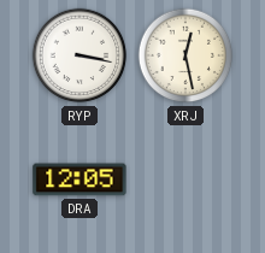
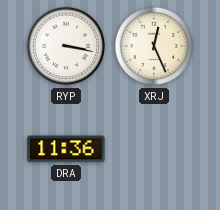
XRJ: 12:28 -> 12:26
DRA: 12:05 -> 11:36
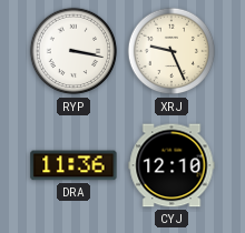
XRJ: 12:26 -> 9:26
CYJ: none -> 12:10
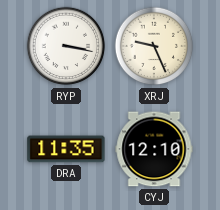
DRA: 11:36 -> 11:35
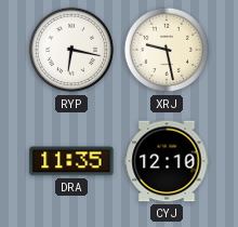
RYP: 3:17 -> 6:17
XRJ: 9:26 -> 9:28
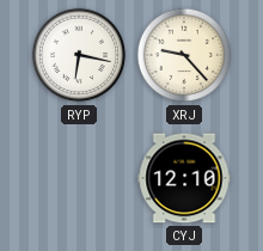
XRJ: 9:28 -> 9:23
DRA: 11:35 -> none
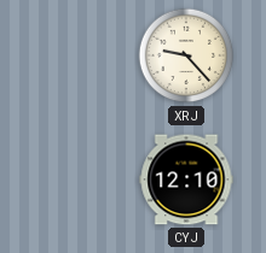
RYP: 6:17 -> none
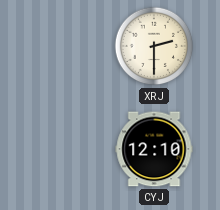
XRJ: 9:23 -> 2:30
